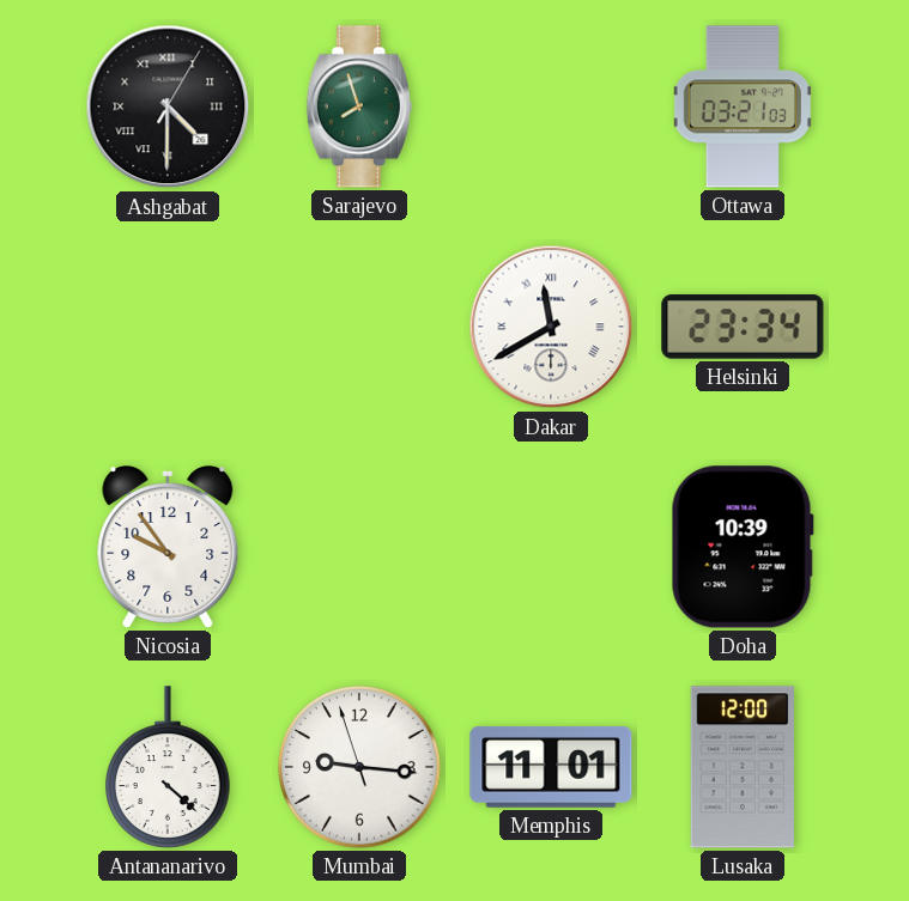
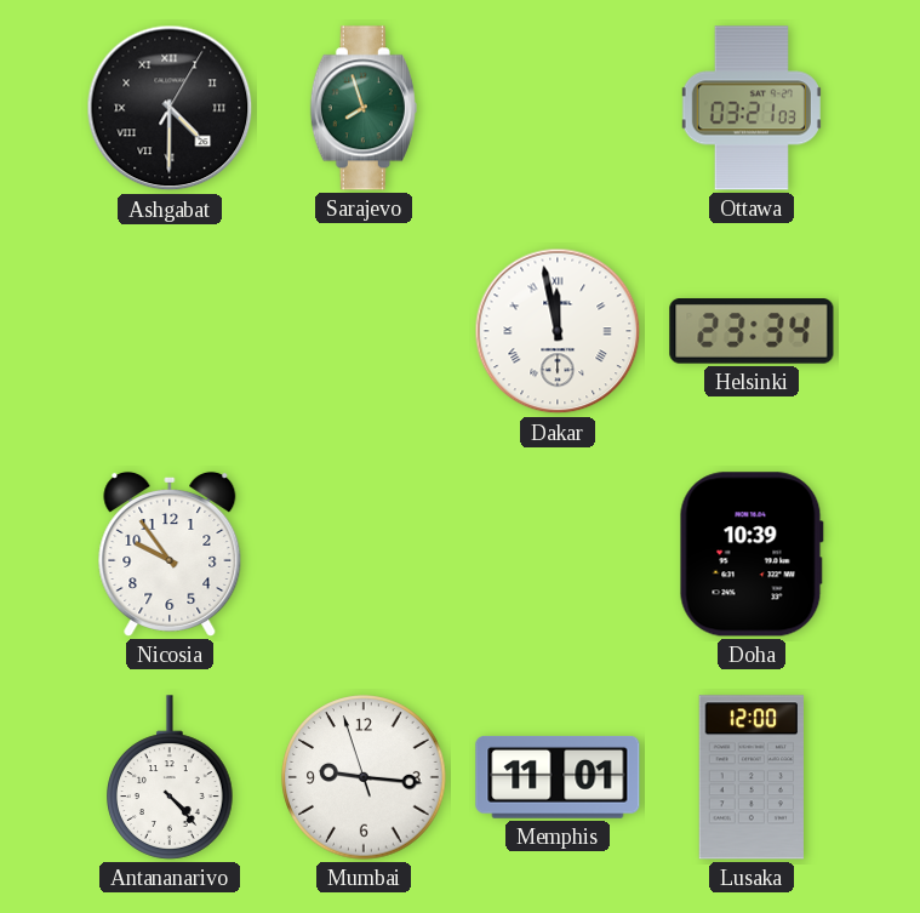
Dakar: 11:40 -> 11:58
Antananarivo: 4:22 -> 4:23
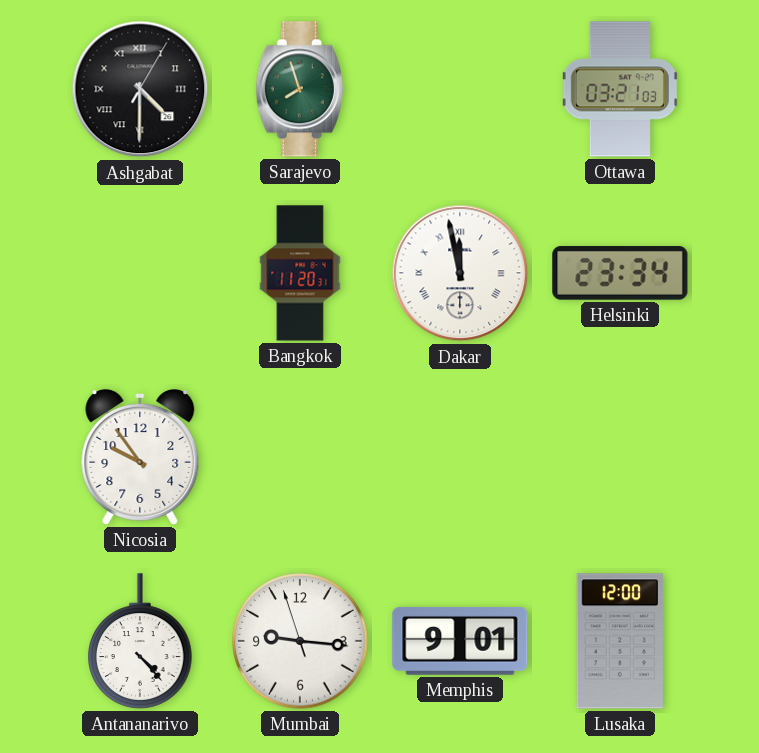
Bangkok: none -> 11:20
Doha: 10:39 -> none
Memphis: 11:01 -> 9:01
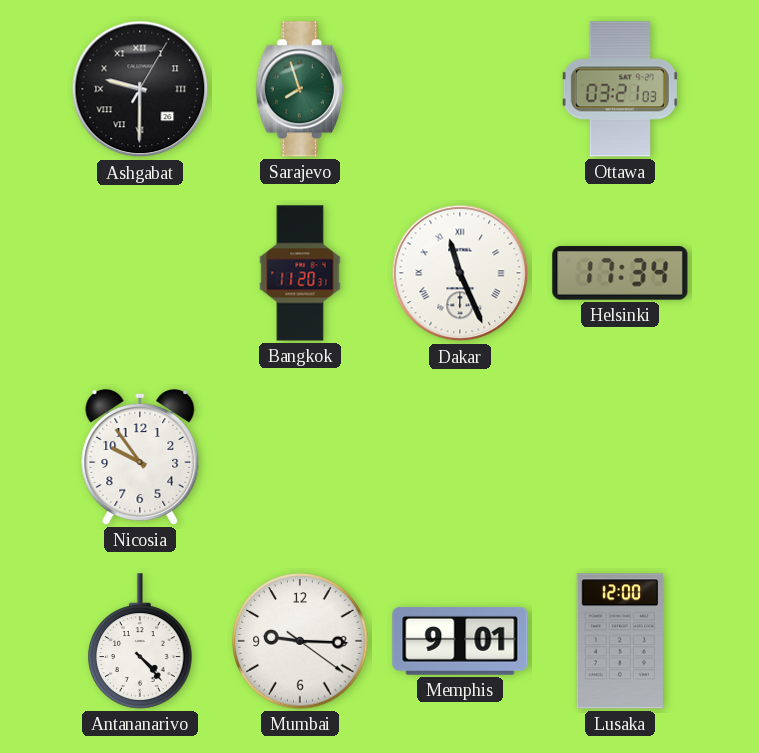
Ashgabat: 4:30 -> 9:30
Dakar: 11:58 -> 11:26
Helsinki: 23:34 -> 17:34
Mumbai: 9:15:57 -> 9:15:21
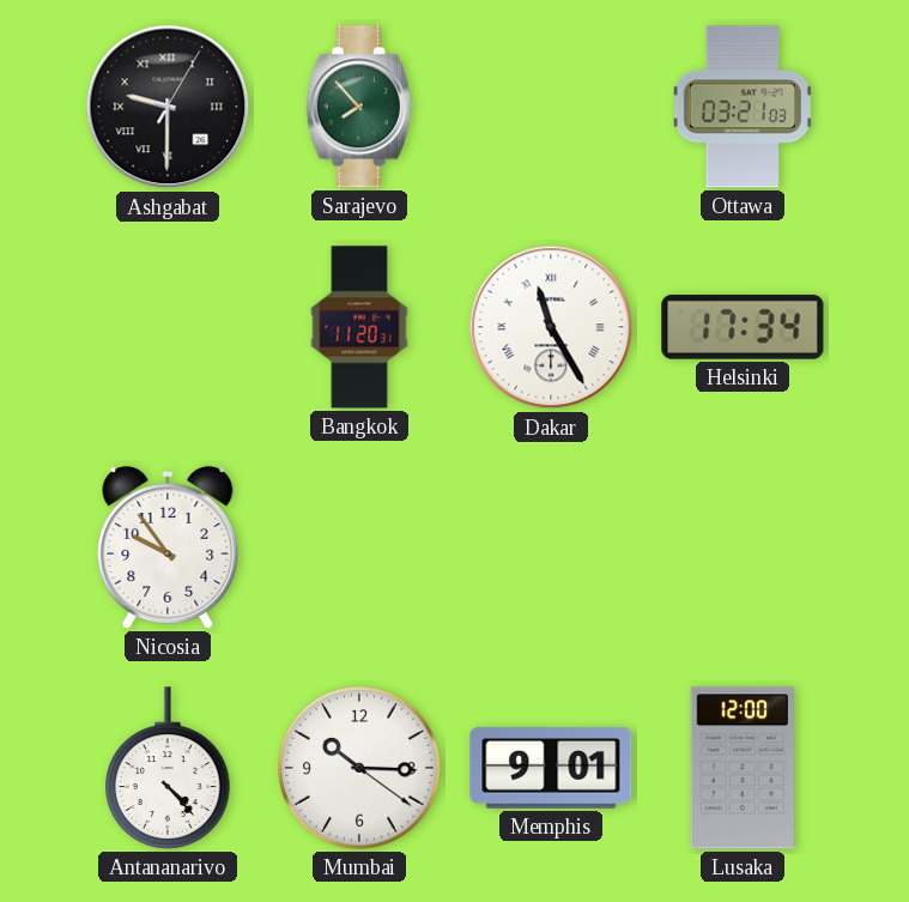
Sarajevo: 7:57 -> 7:53
Dakar: 11:26 -> 11:25
Mumbai: 9:15 -> 10:15
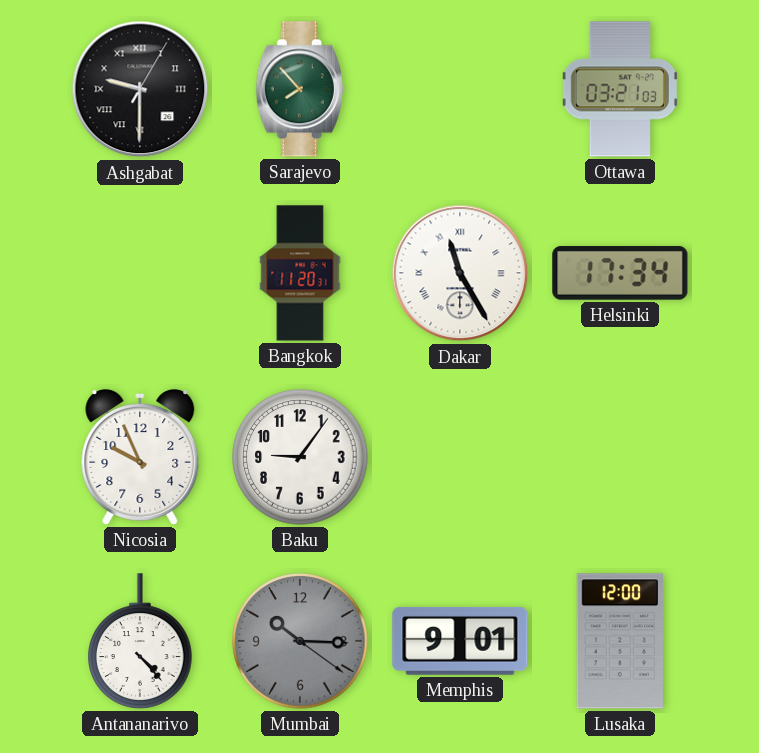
Nicosia: 9:54 -> 9:56
Baku: none -> 9:06
Mumbai dial: white -> grey
